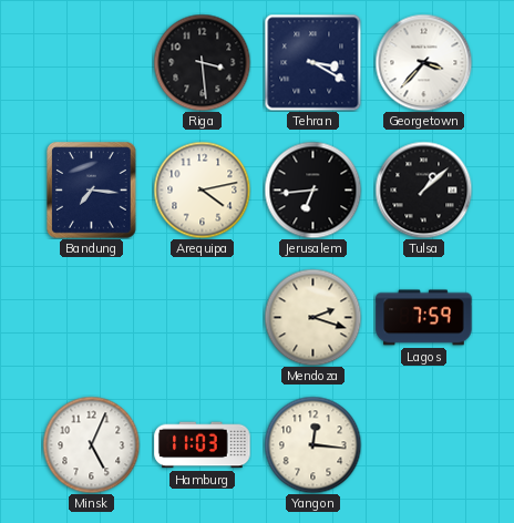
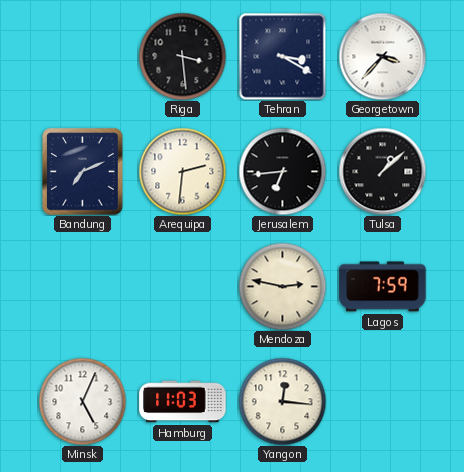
Bandung: 7:16 -> 7:11
Arequipa: 4:13 -> 2:31
Mendoza: 2:18 -> 2:47
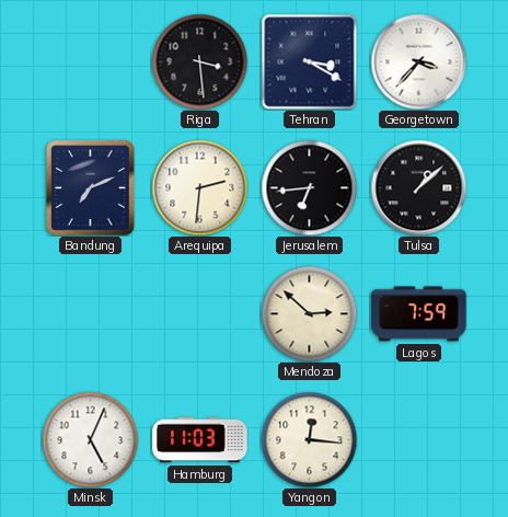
Mendoza: 2:47 -> 2:52
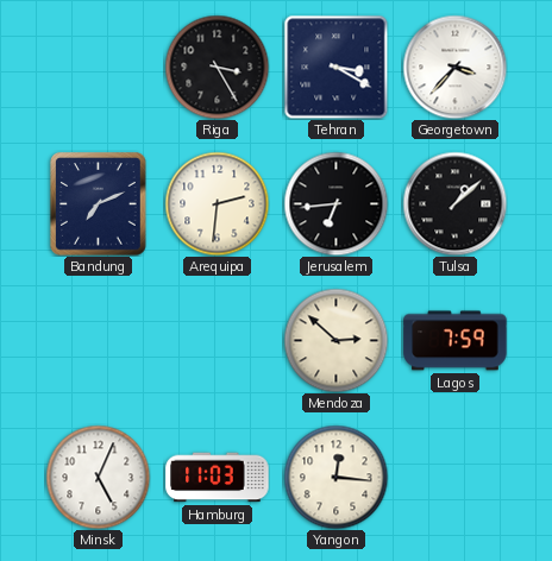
Riga: 3:29 -> 3:25
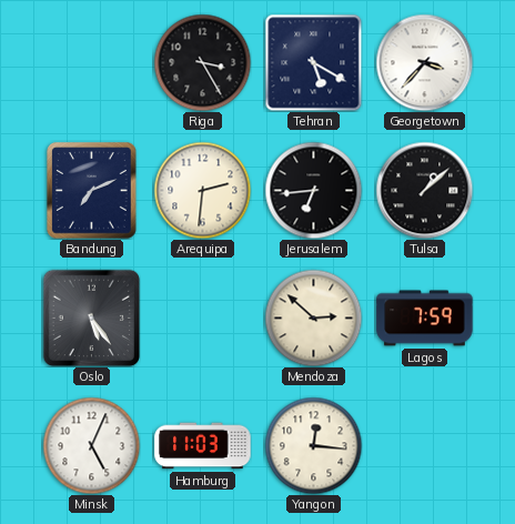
Tehran: 3:20 -> 5:20
Oslo: none -> 5:24
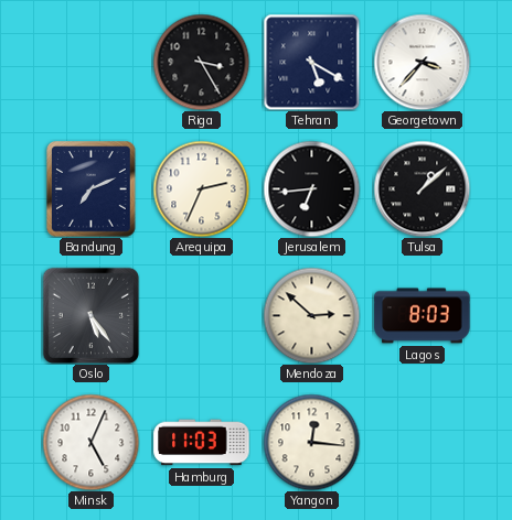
Arequipa: 2:31 -> 2:34
Lagos: 7:59 -> 8:03
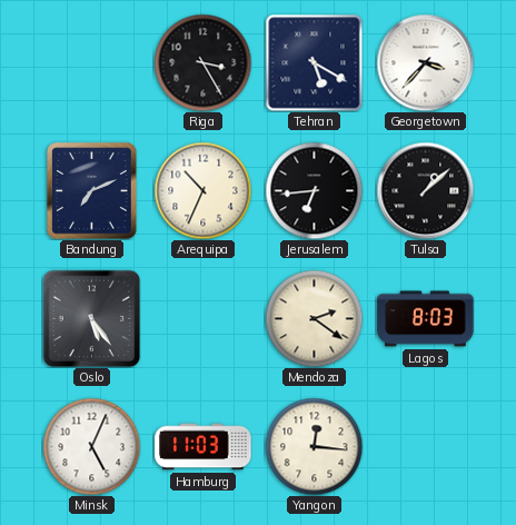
Arequipa: 2:34 -> 10:34
Mendoza: 2:52 -> 2:21
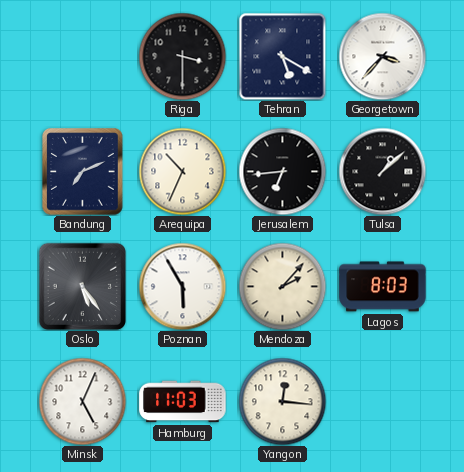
Riga: 3:25 -> 3:30
Poznan: none -> 5:55
Mendoza: 2:21 -> 2:07
